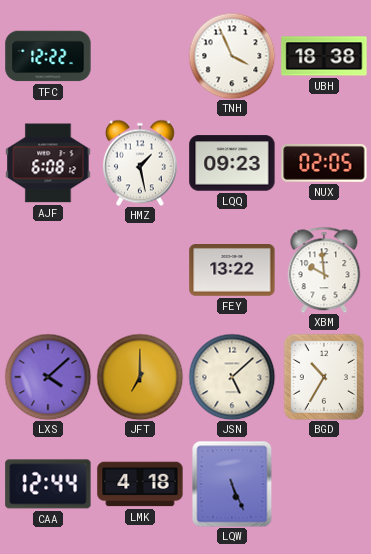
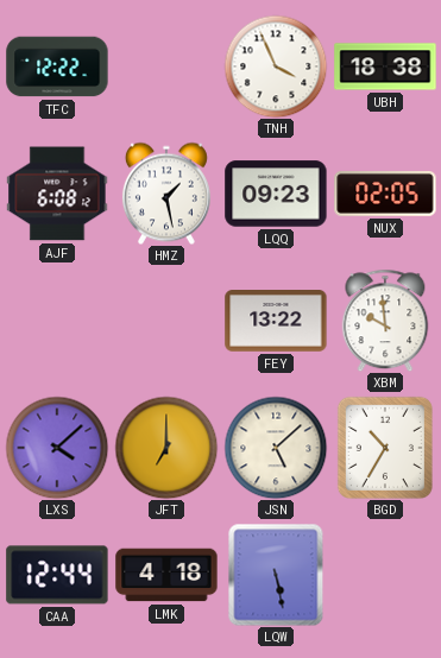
LQW: 5:26 -> 5:28
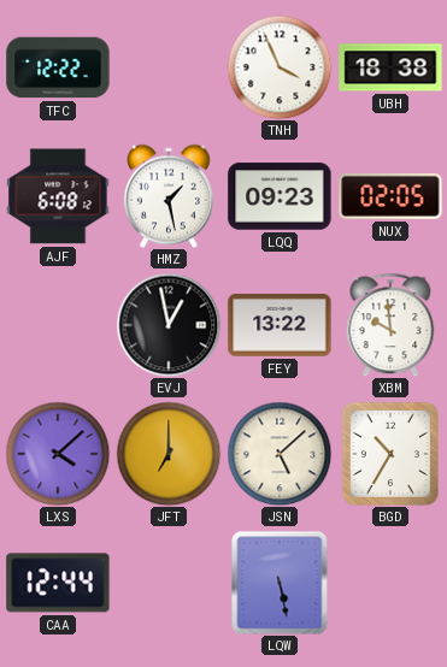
EVJ: none -> 12:58
LMK: 4:18 -> none
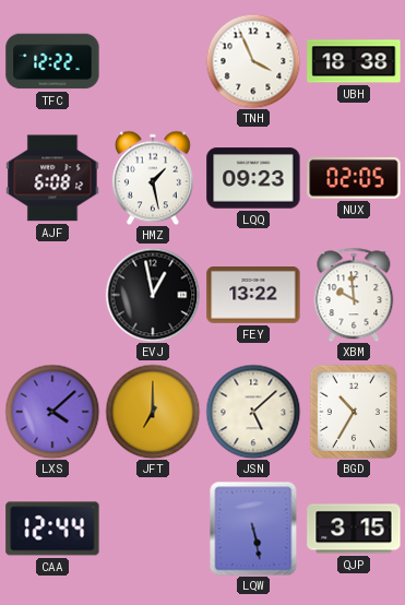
QJP: none -> 3:15
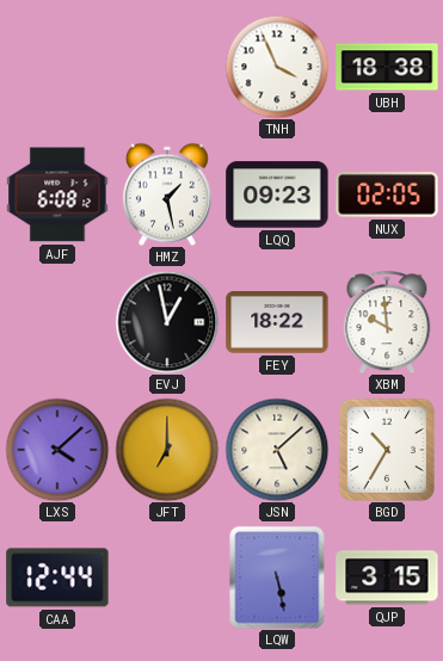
TFC: 12:22 -> none
FEY: 13:22 -> 18:22
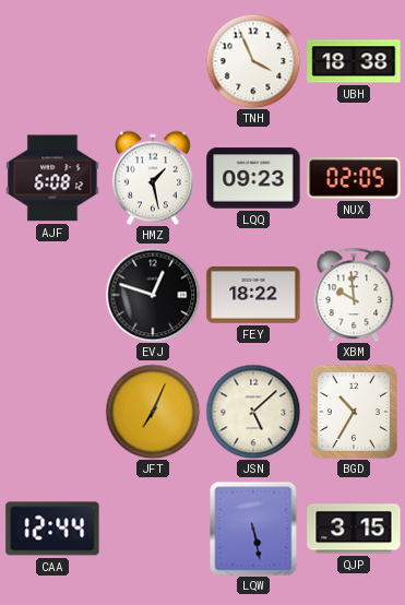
EVJ: 12:58 -> 12:48
LXS: 4:08 -> none
JFT: 7:00 -> 7:04
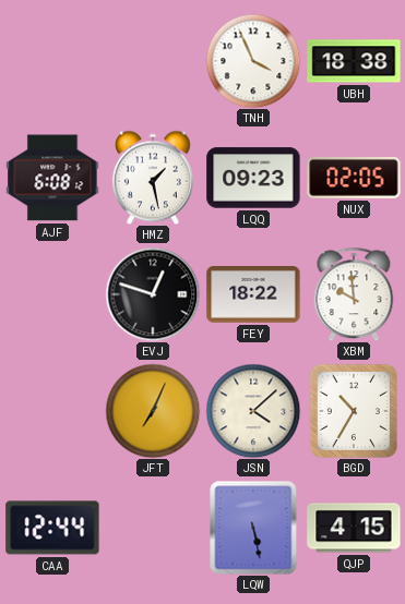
JSN: 5:08 -> 4:08
QJP: 3:15 -> 4:15
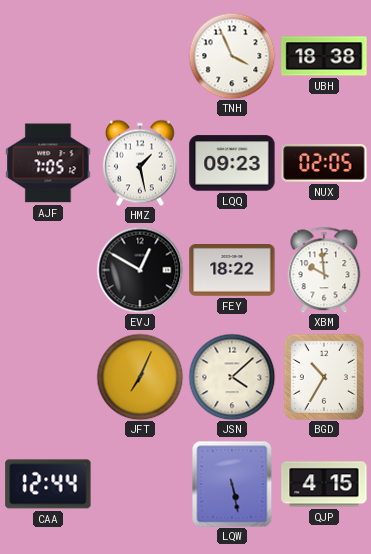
AJF: 6:08 -> 7:05
EVJ: 12:48 -> 12:50
